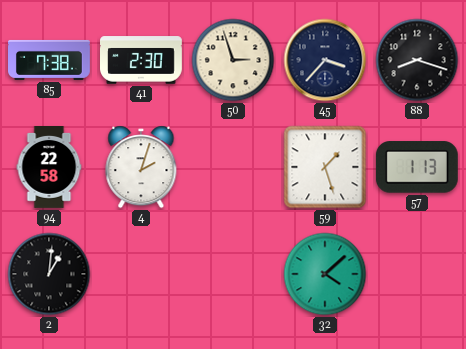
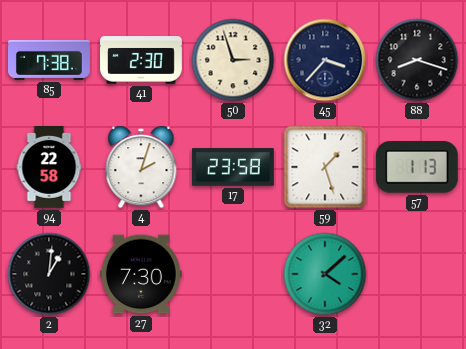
17: none -> 23:58
27: none -> 7:30
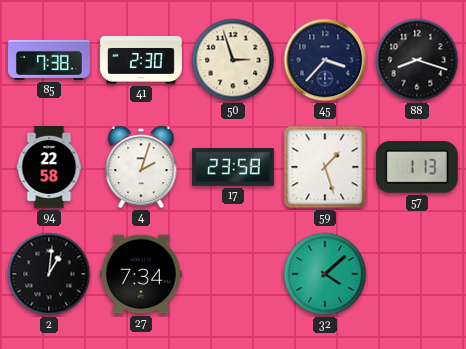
27: 7:30 -> 7:34
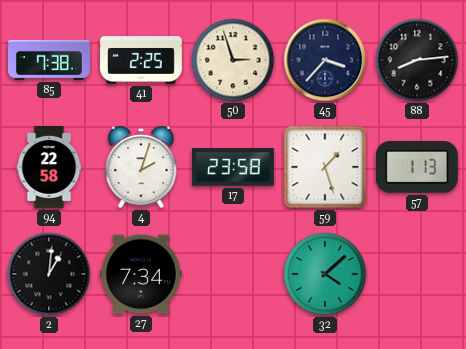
41: 2:30 -> 2:25
88: 8:18 -> 8:14
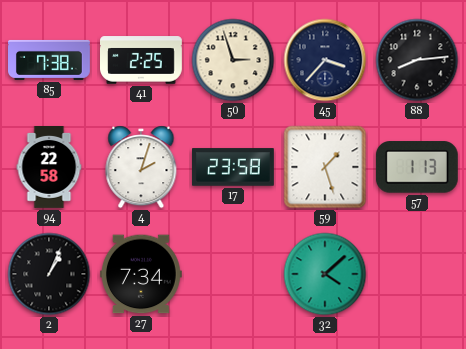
2: 1:01 -> 1:04
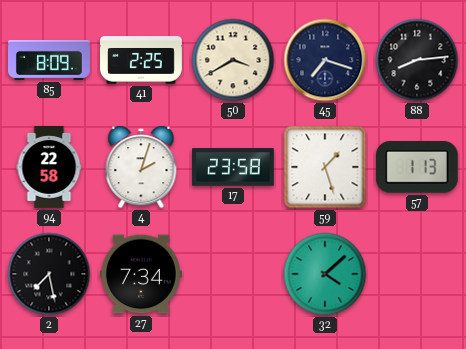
85: 7:38 -> 8:09
50: 2:57 -> 3:40
45: 3:37 -> 7:18
2: 1:04 -> 7:28
